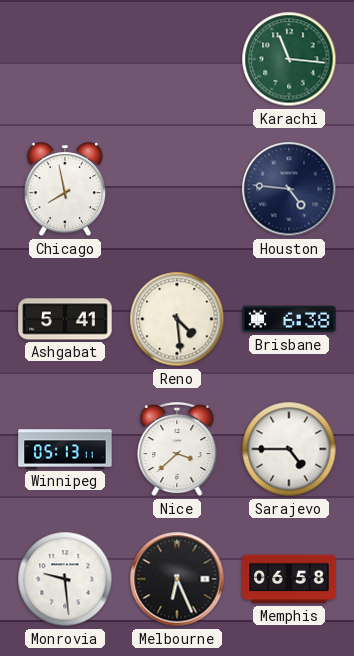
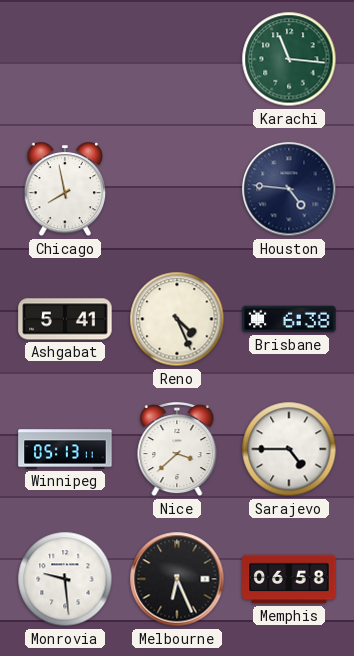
Reno: 4:29 -> 4:26
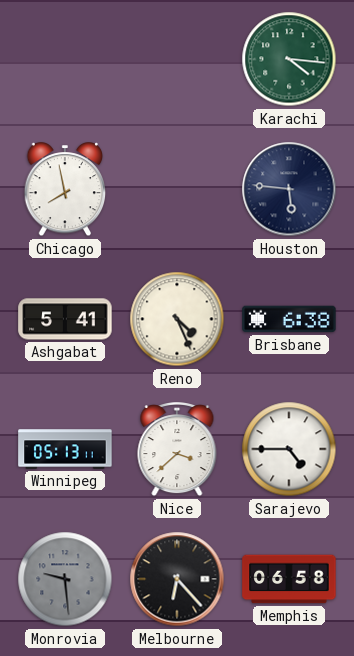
Karachi: 11:16 -> 4:16
Houston: 4:46 -> 5:46
Monrovia dial: white -> grey
Melbourne: 6:26 -> 6:23
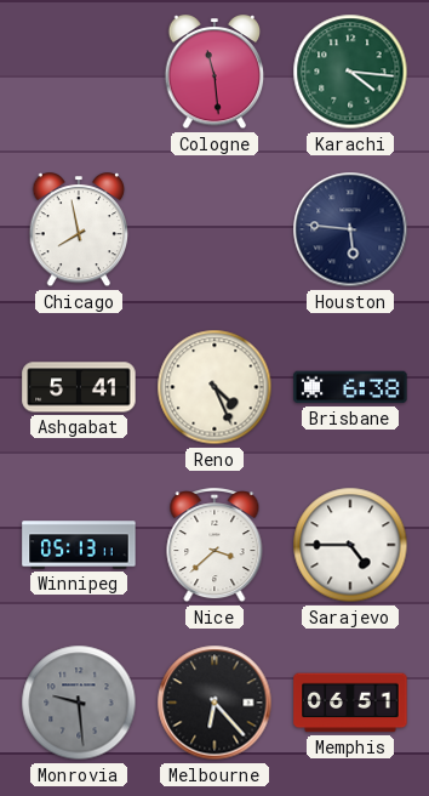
Cologne: none -> 11:29
Memphis: 06:58 -> 06:51
